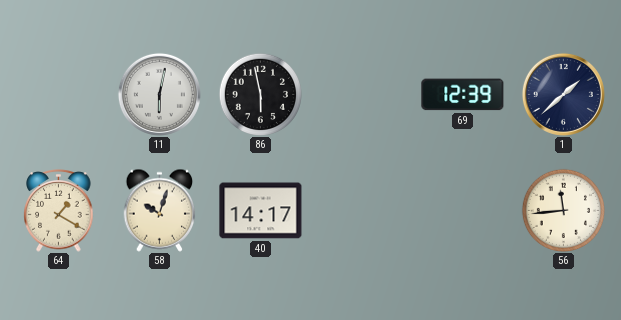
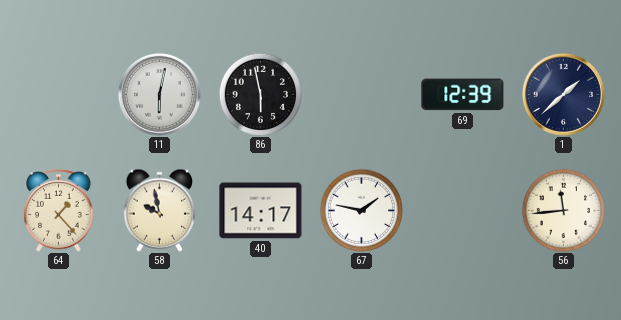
64: 1:20 -> 1:23
58: 10:03 -> 9:58
67: none -> 1:47
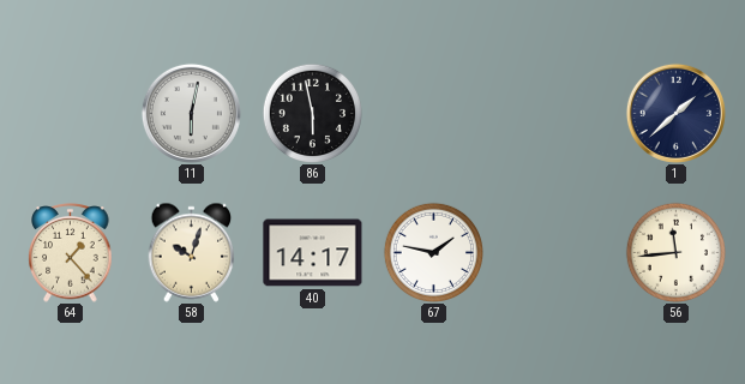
69: 12:39 -> none
58: 9:58 -> 10:03
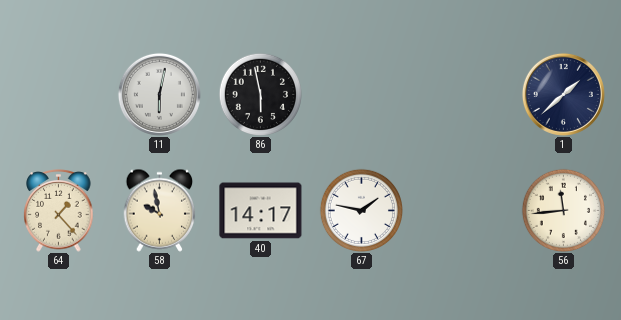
58: 10:03 -> 9:58
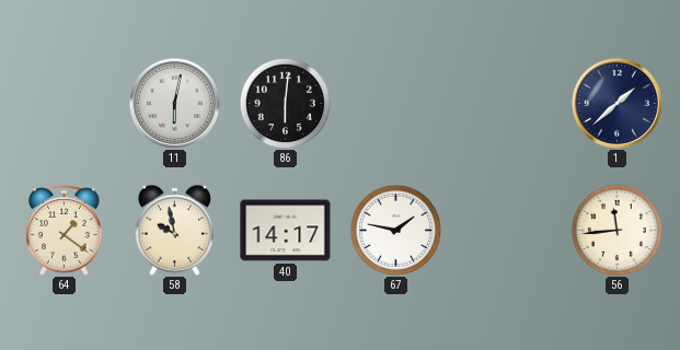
86: 5:58 -> 6:01
64: 1:23 -> 1:21
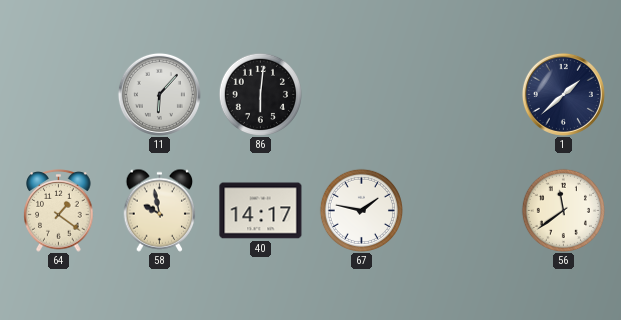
11: 6:02 -> 6:07
56: 11:44 -> 11:39
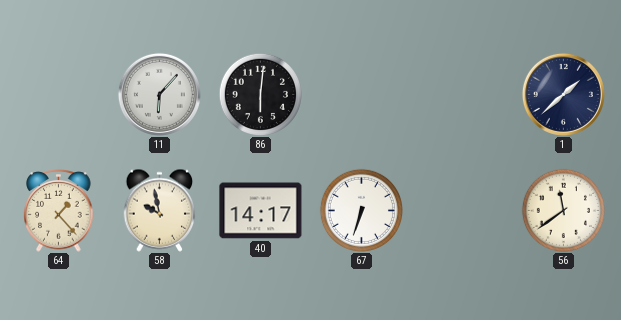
64: 1:21 -> 1:23
67: 1:47 -> 6:33
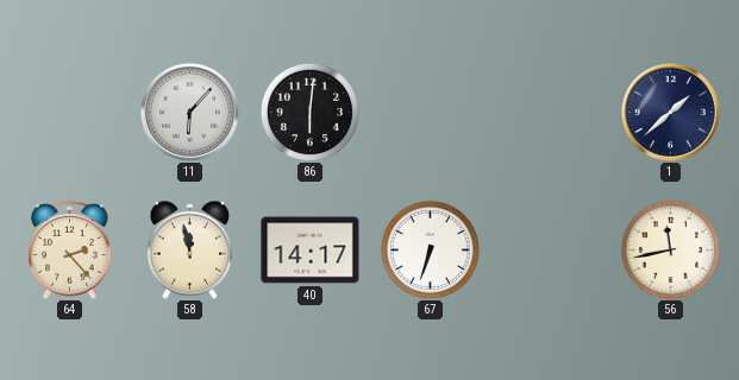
64: 1:23 -> 2:23
58: 9:58 -> 11:58
56: 11:39 -> 11:43
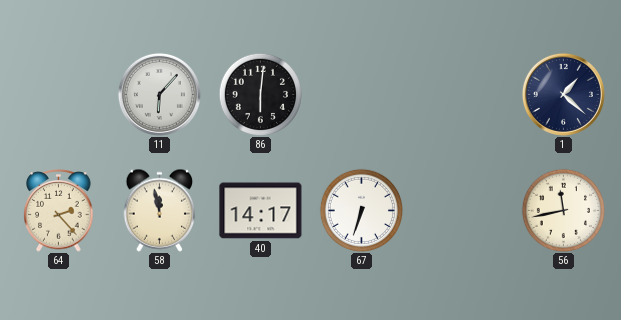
1: 1:38 -> 1:22
